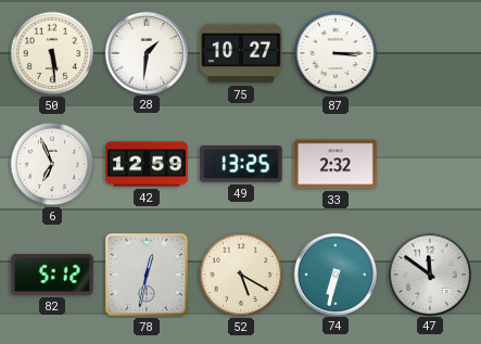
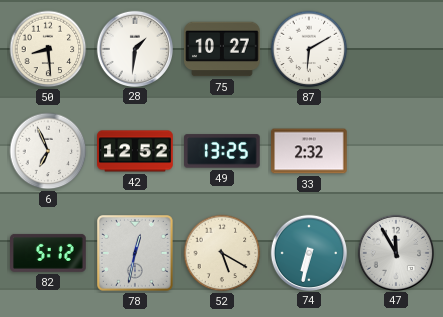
50: 5:29 -> 8:29
87: 3:15 -> 6:10
42: 12:59 -> 12:52
47: 11:51 -> 11:55
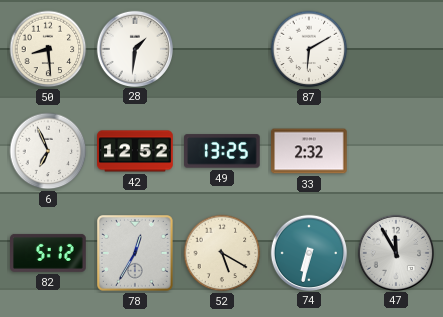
75: 10:27 -> none
78: 12:32 -> 12:35
